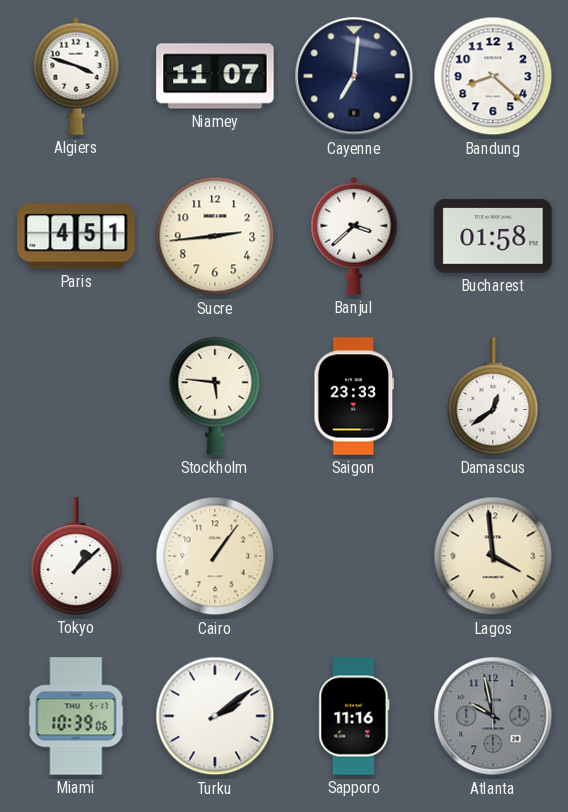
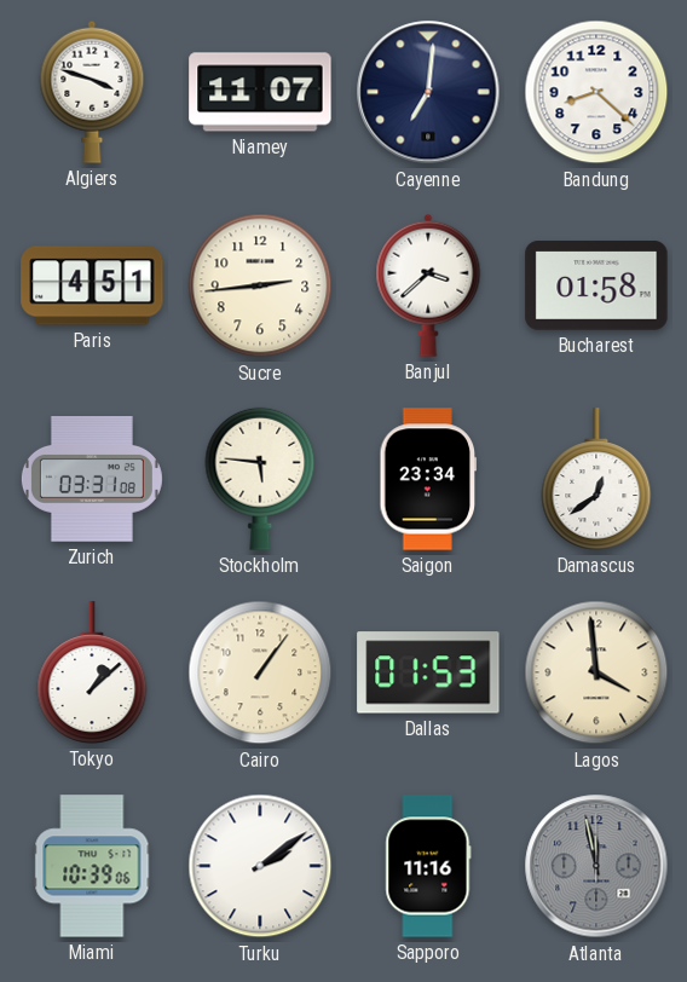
Zurich: none -> 03:31
Saigon: 23:33 -> 23:34
Dallas: none -> 01:53
Atlanta: 9:58 -> 11:58
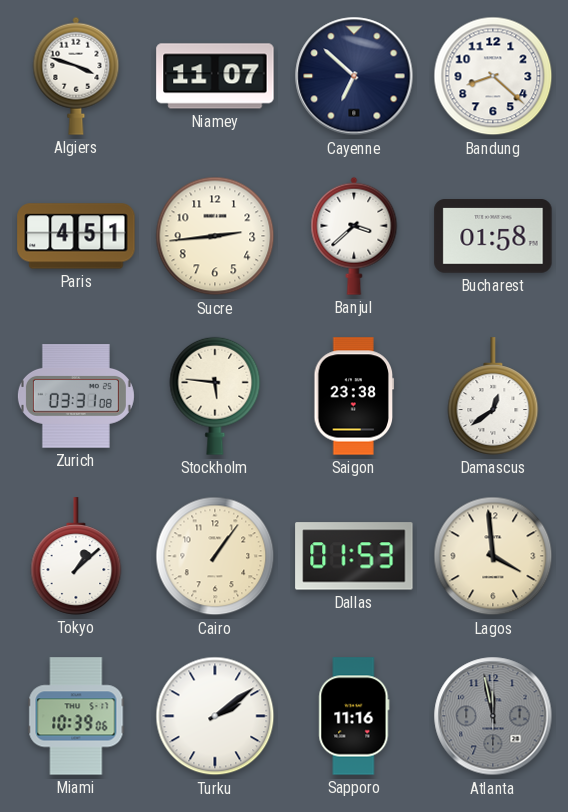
Cayenne: 7:01 -> 6:52
Saigon: 23:34 -> 23:38
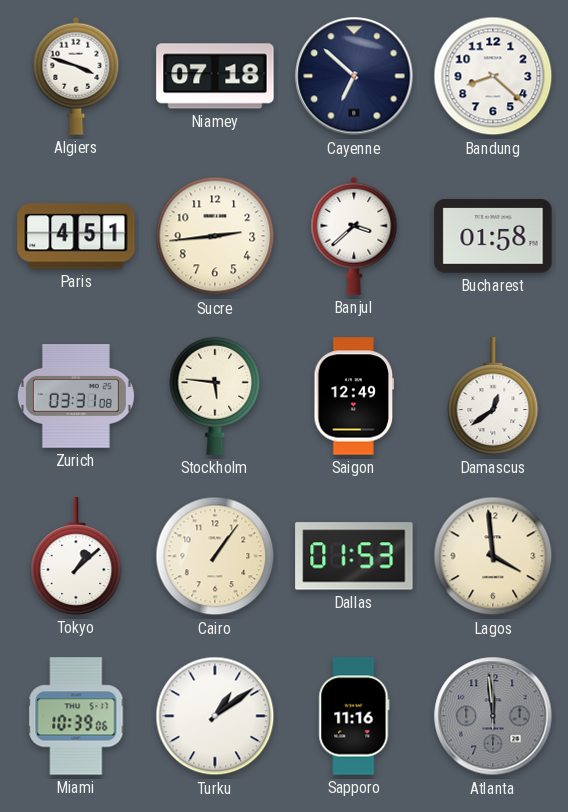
Niamey: 11:07 -> 07:18
Saigon: 23:38 -> 12:49
Turku: 2:09 -> 1:09
Atlanta: 11:58 -> 11:59
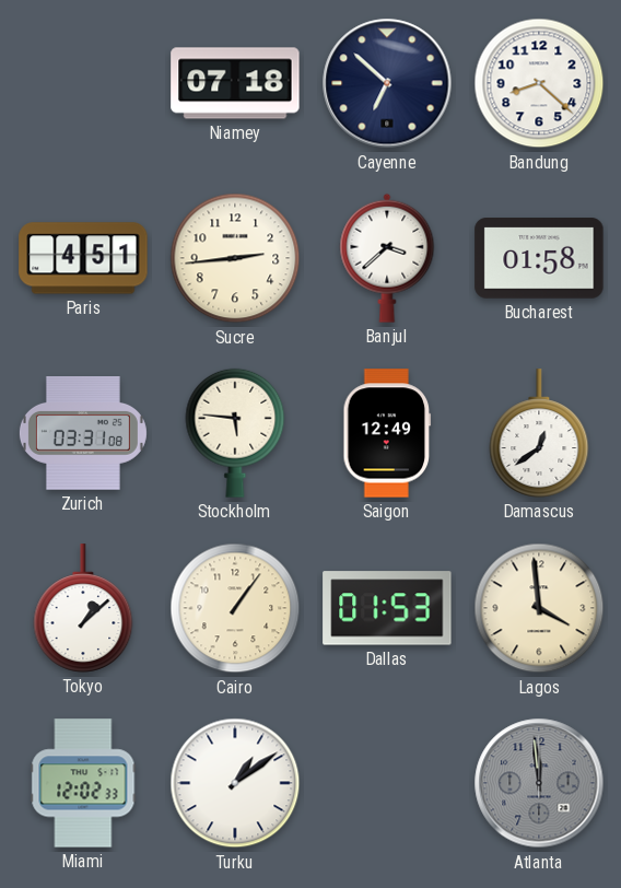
Algiers: 3:48 -> none
Miami: 10:39 -> 12:02
Sapporo: 11:16 -> none
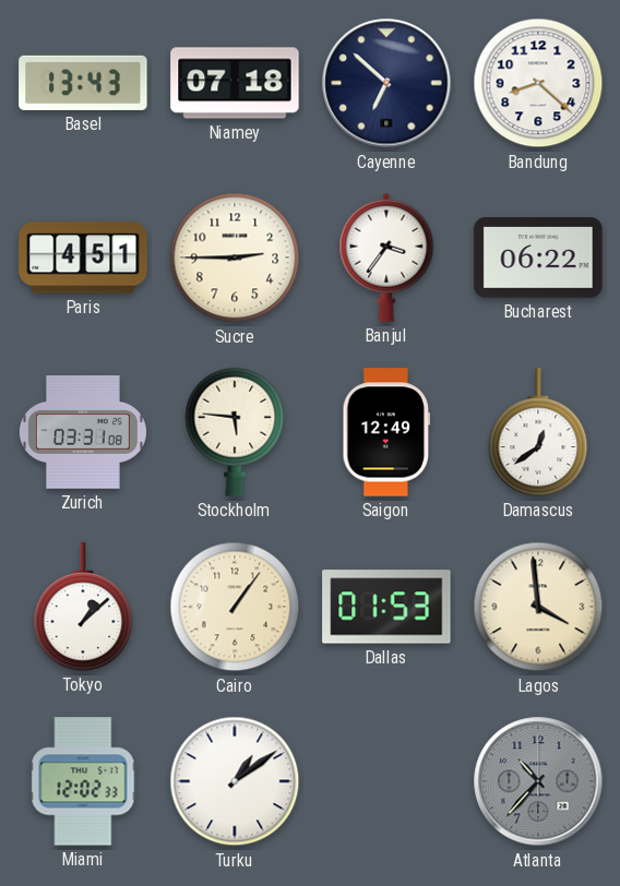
Basel: none -> 13:43
Sucre: 2:44 -> 2:45
Banjul: 3:38 -> 3:36
Bucharest: 01:58 -> 06:22
Atlanta: 11:59 -> 10:37
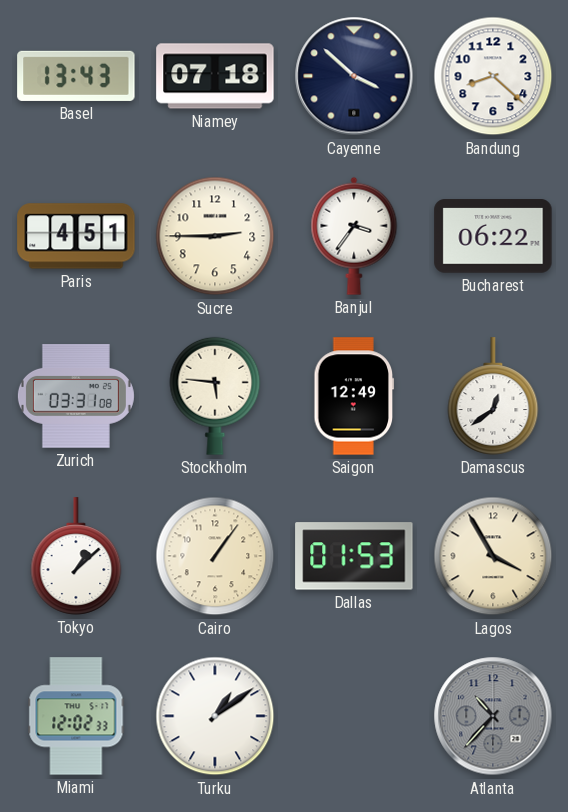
Cayenne: 6:52 -> 3:52
Lagos: 3:59 -> 3:55
